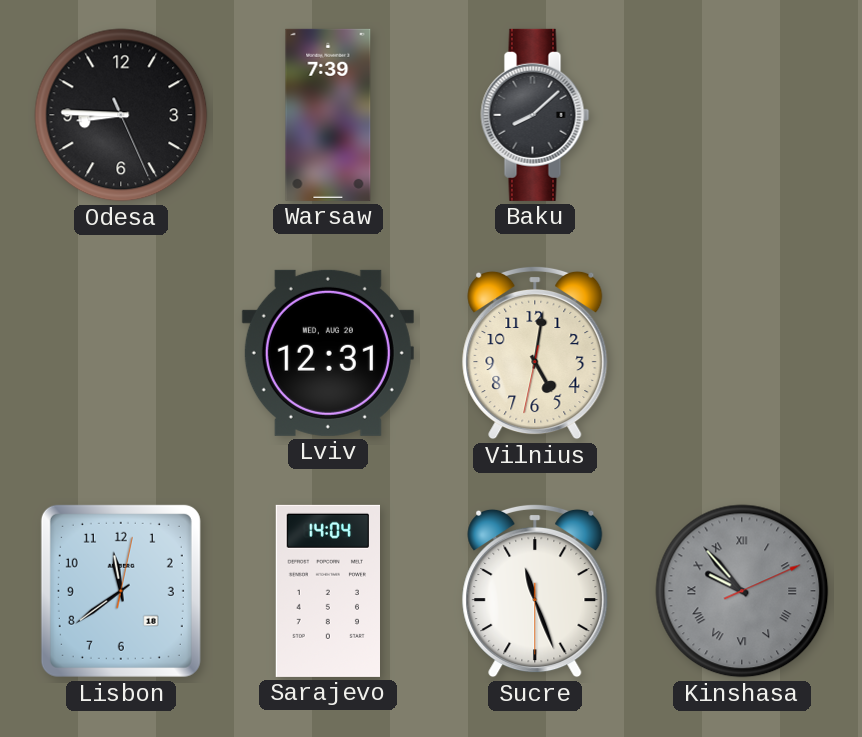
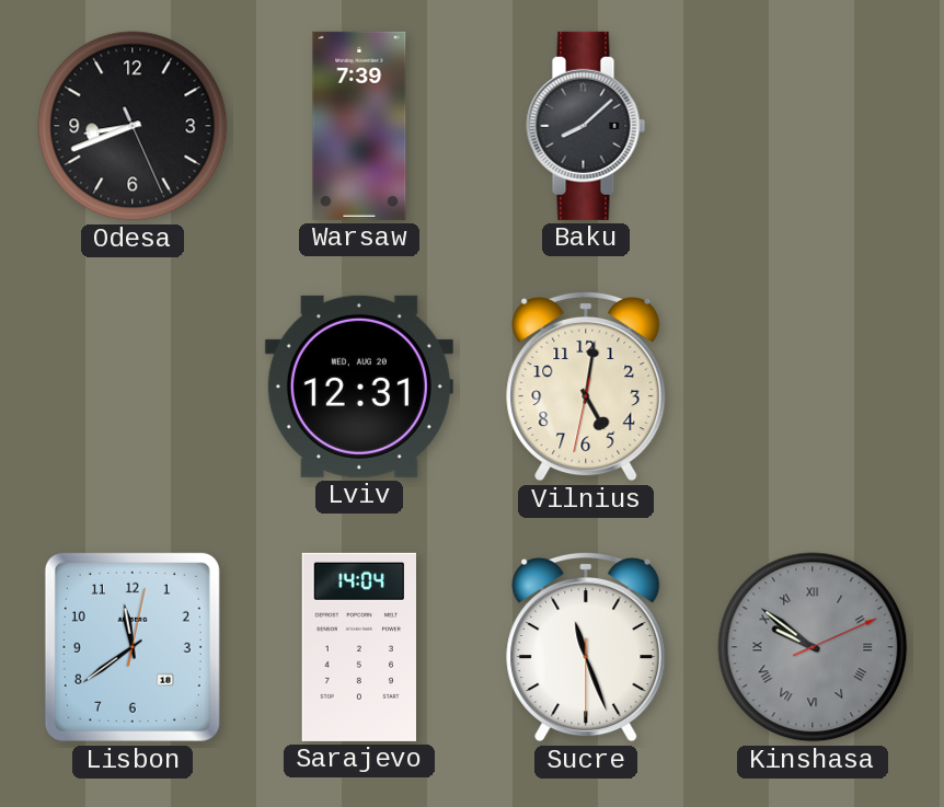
Odesa: 8:45 -> 8:41
Kinshasa: 9:53 -> 9:51
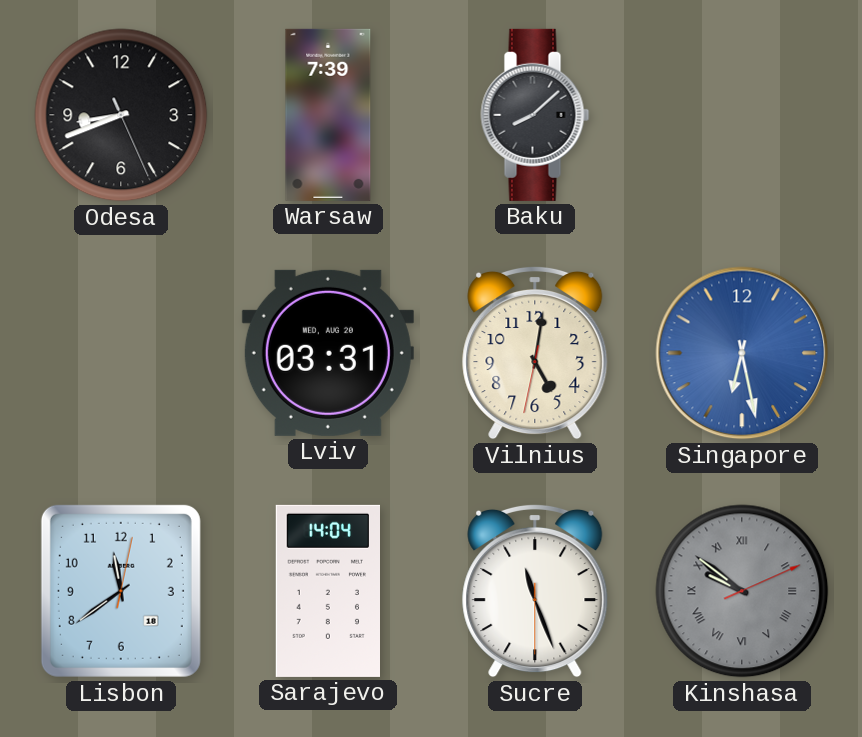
Lviv: 12:31 -> 03:31
Singapore: none -> 6:28
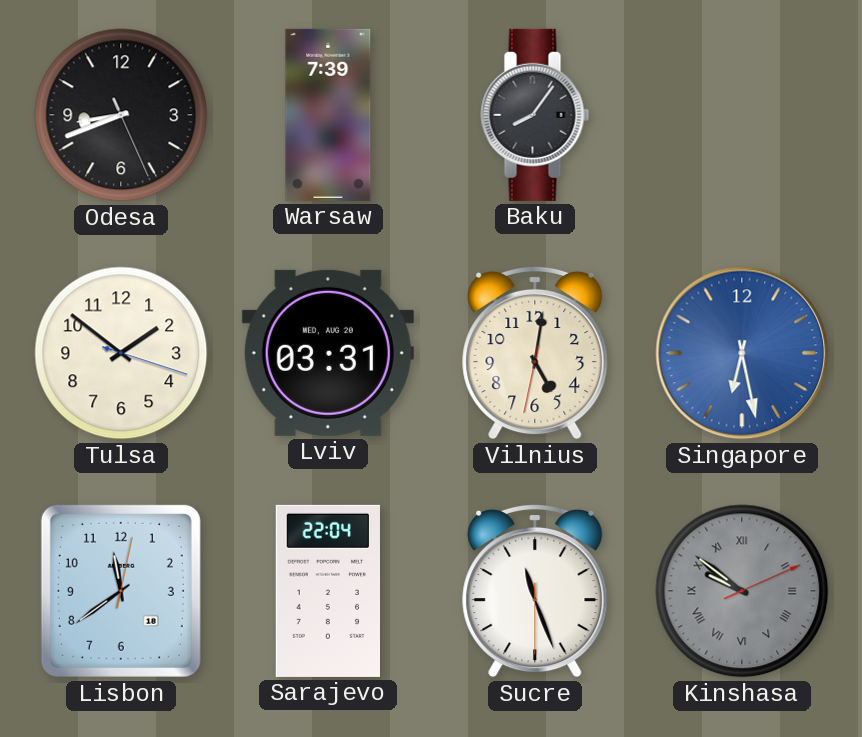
Baku: 8:08 -> 8:06
Tulsa: none -> 1:51
Sarajevo: 14:04 -> 22:04
